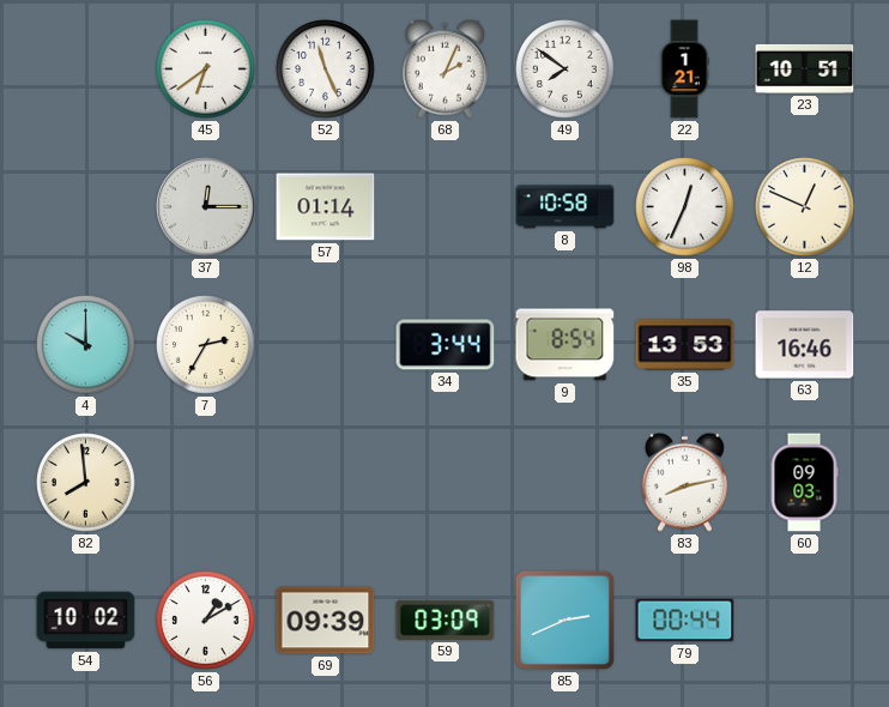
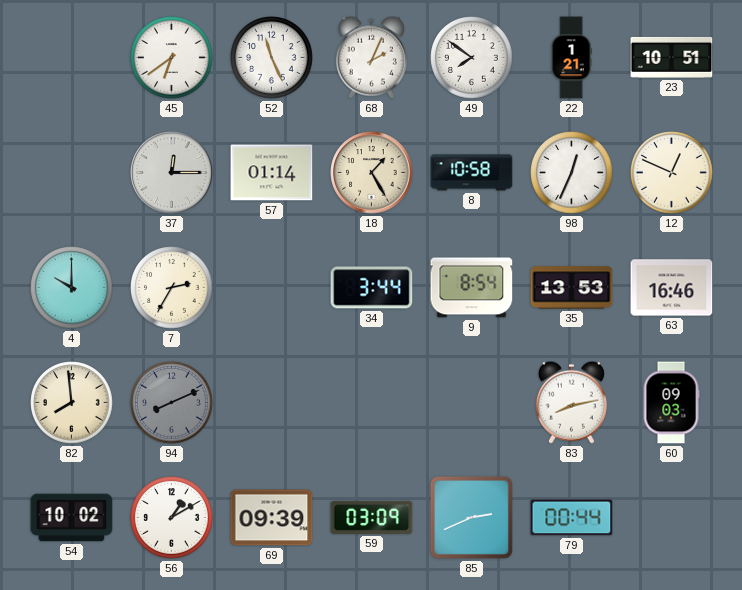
18: none -> 1:25
94: none -> 8:11
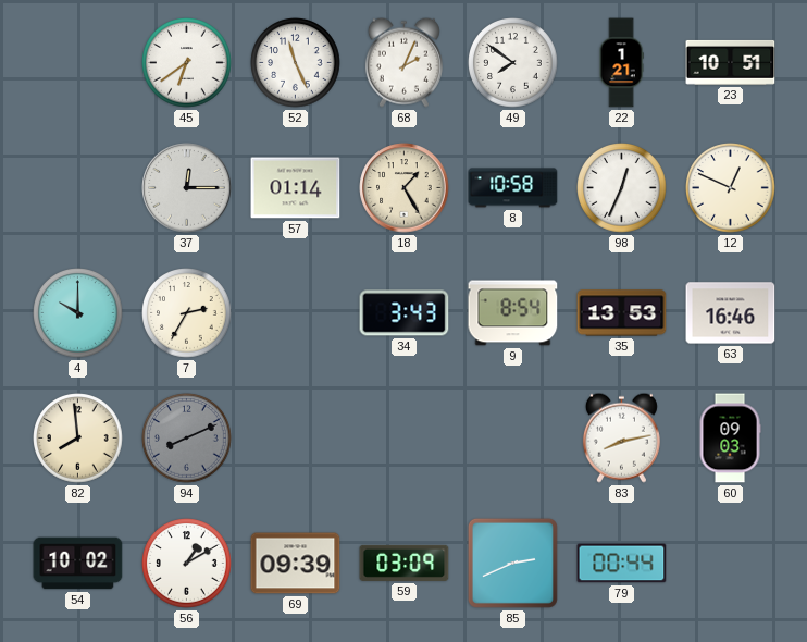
34: 3:44 -> 3:43
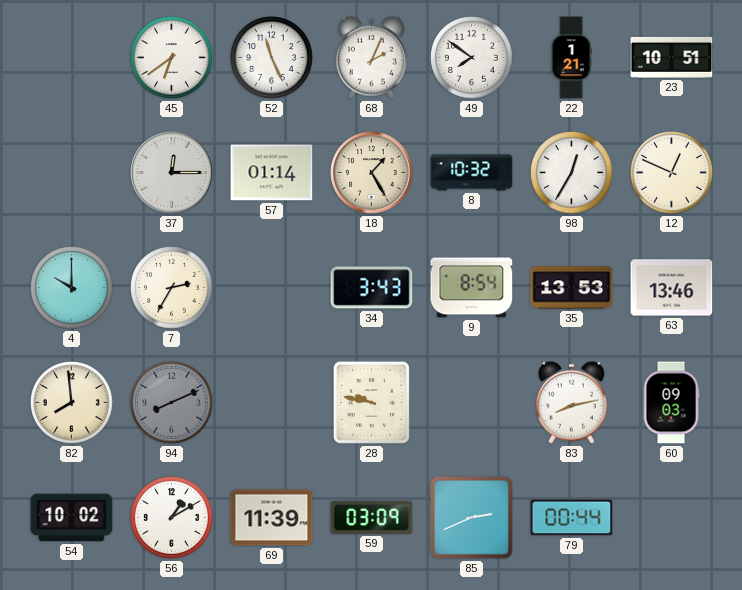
8: 10:58 -> 10:32
98: 12:34 -> 12:35
63: 16:46 -> 13:46
28: none -> 9:47
69: 09:39 -> 11:39
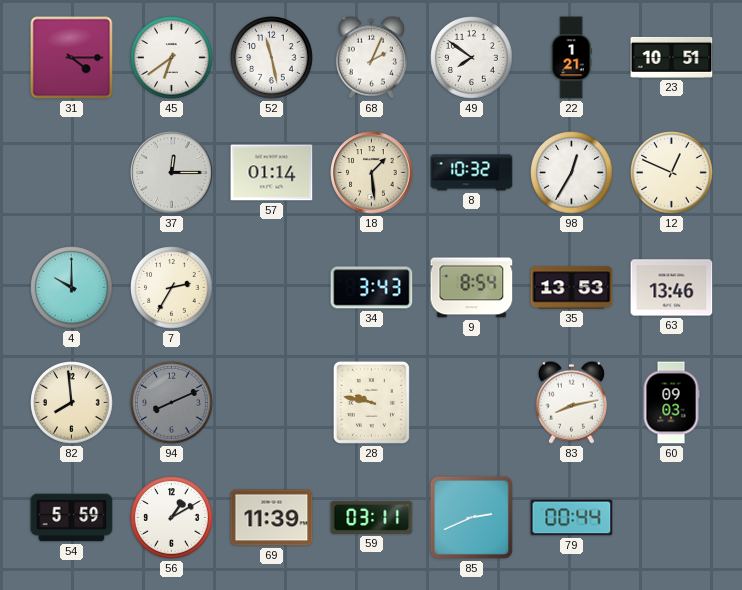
31: none -> 4:15
52: 11:26 -> 11:28
18: 1:25 -> 1:29
54: 10:02 -> 5:59
59: 03:09 -> 03:11
